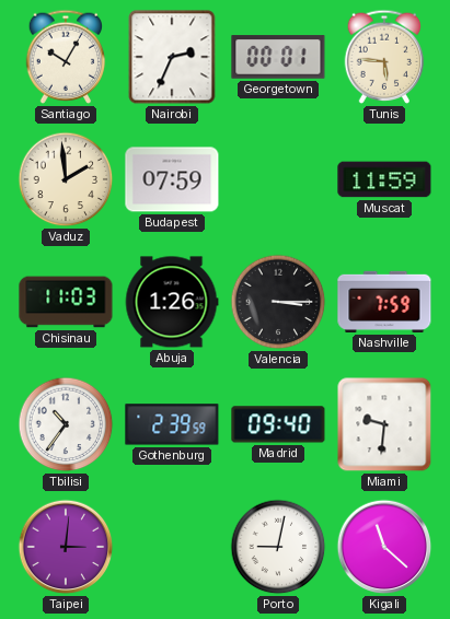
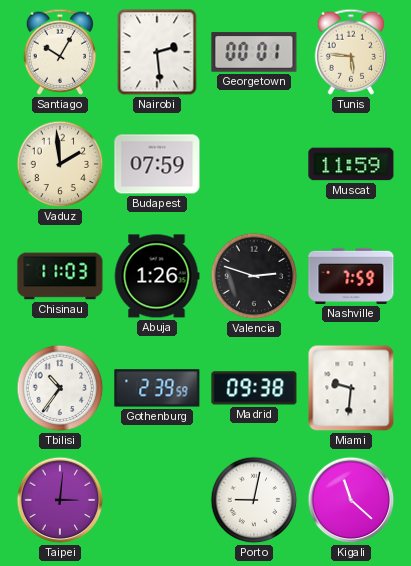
Nairobi: 2:34 -> 2:29
Valencia: 3:15 -> 2:48
Madrid: 09:40 -> 09:38
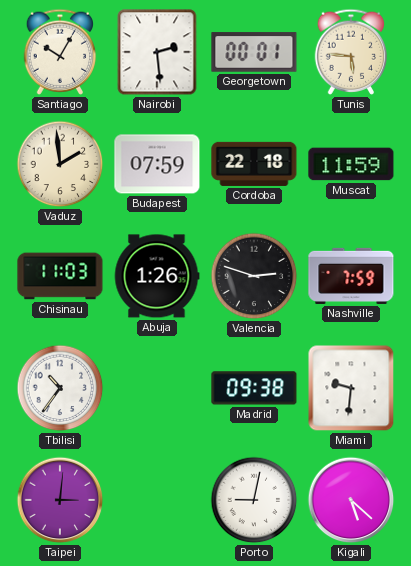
Cordoba: none -> 22:18
Gothenburg: 2:39 -> none
Kigali: 11:22 -> 5:22
